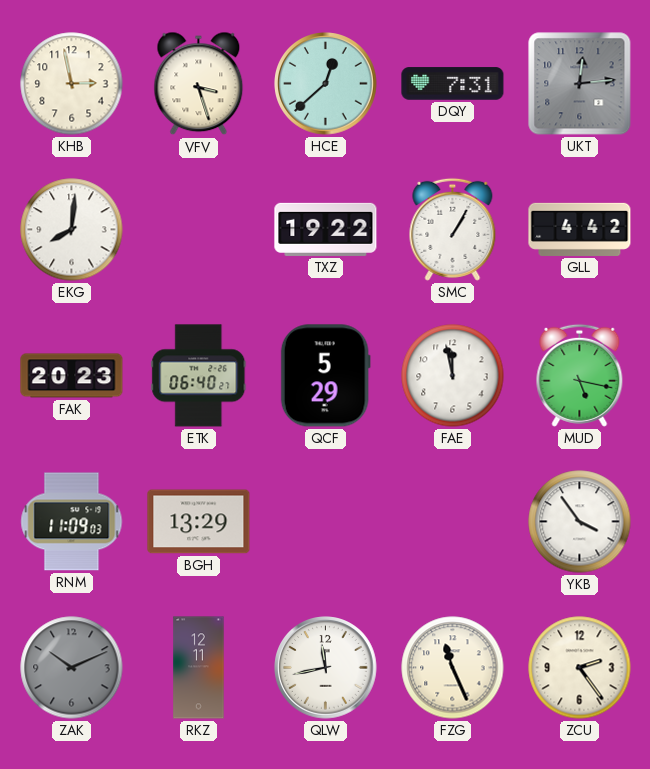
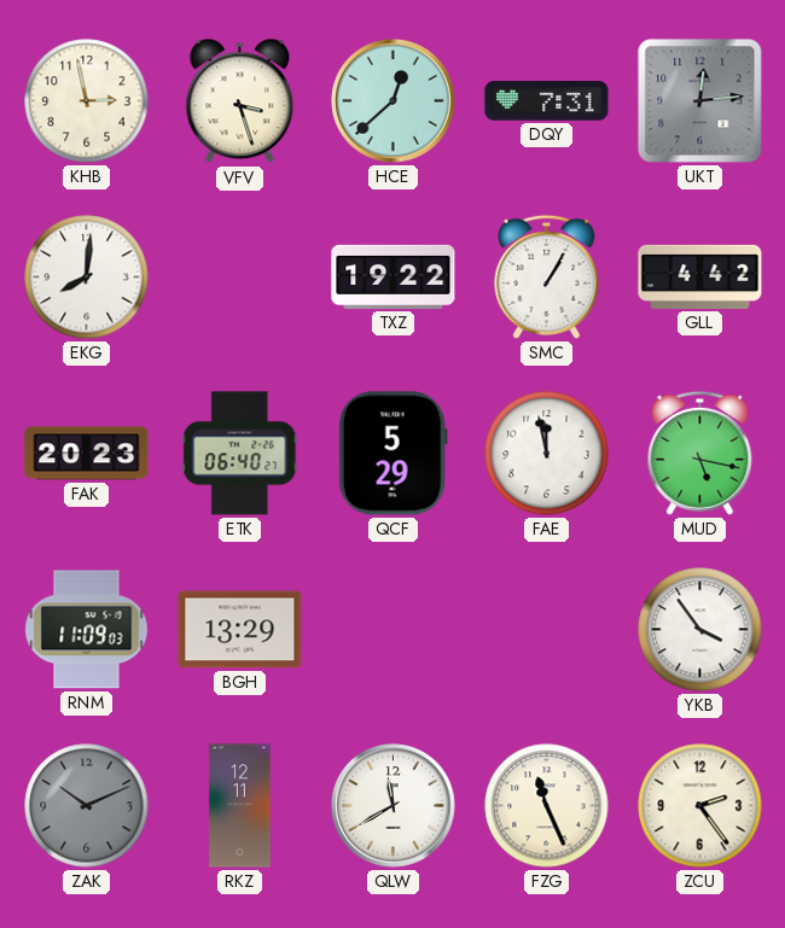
QLW: 11:43 -> 11:40
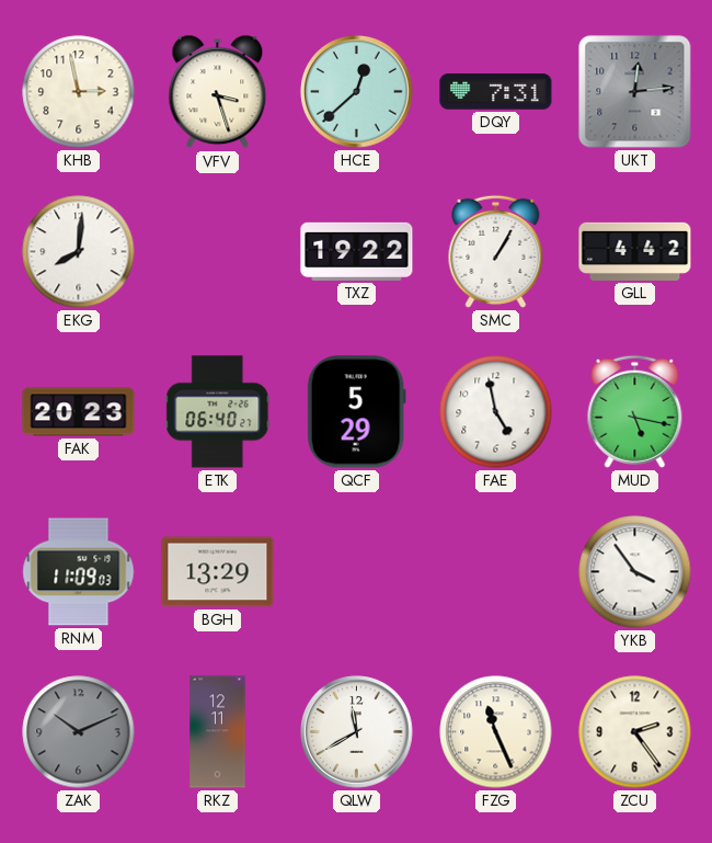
FAE: 11:58 -> 4:58
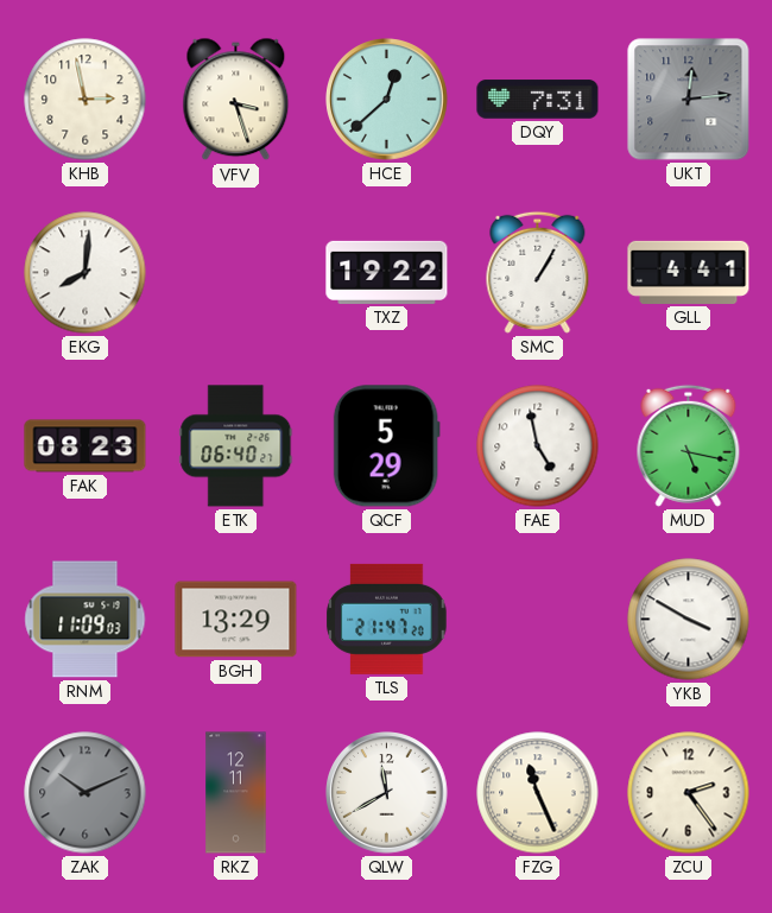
GLL: 4:42 -> 4:41
FAK: 20:23 -> 08:23
TLS: none -> 21:47
YKB: 3:54 -> 3:50
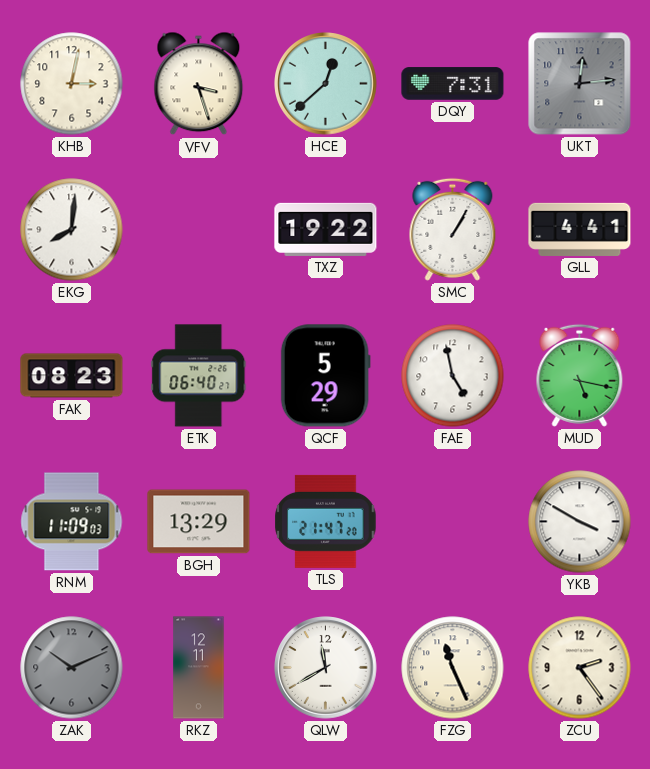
KHB: 2:58 -> 3:02
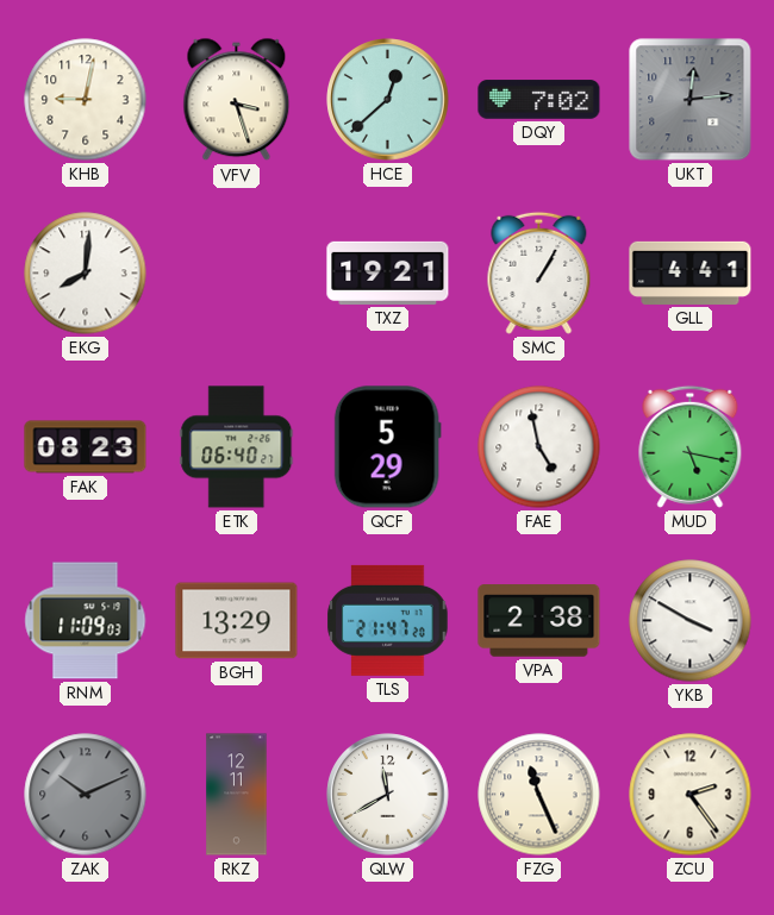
KHB: 3:02 -> 9:02
DQY: 7:31 -> 7:02
TXZ: 19:22 -> 19:21
VPA: none -> 2:38
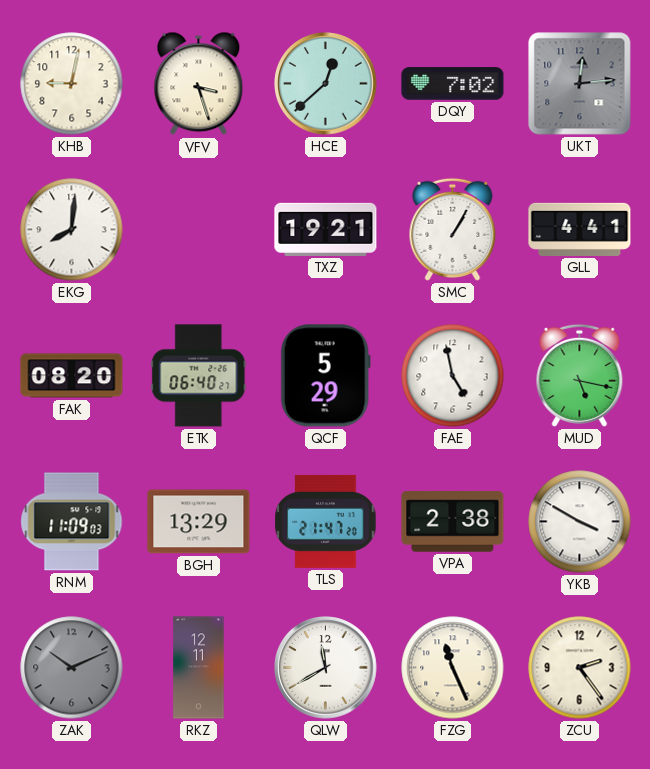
FAK: 08:23 -> 08:20
